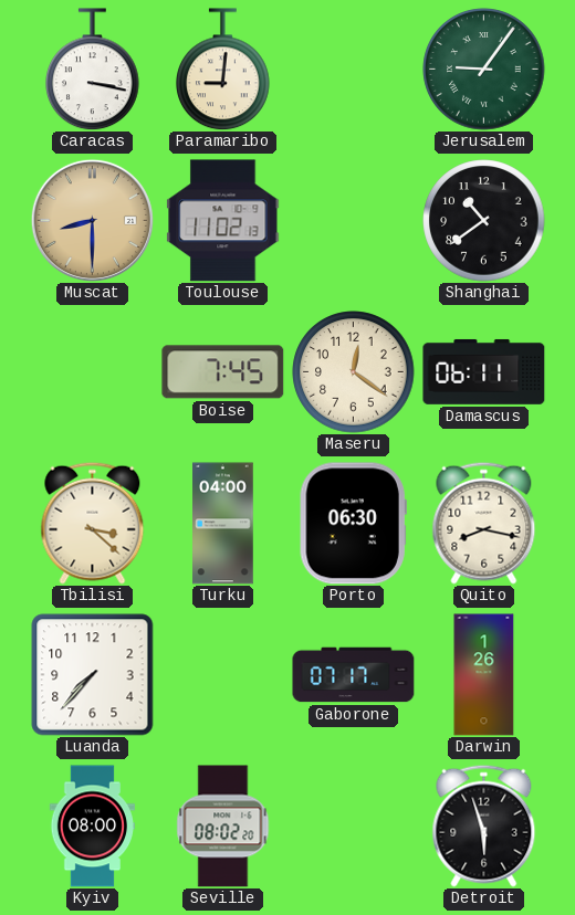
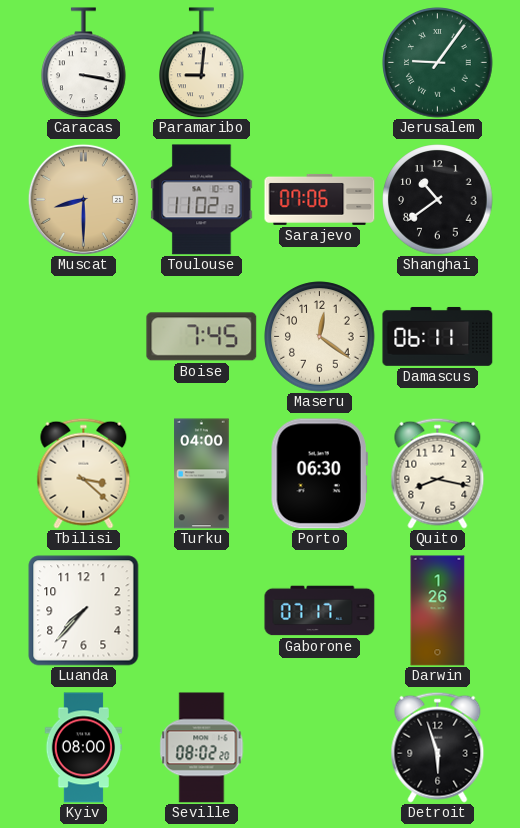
Sarajevo: none -> 07:06
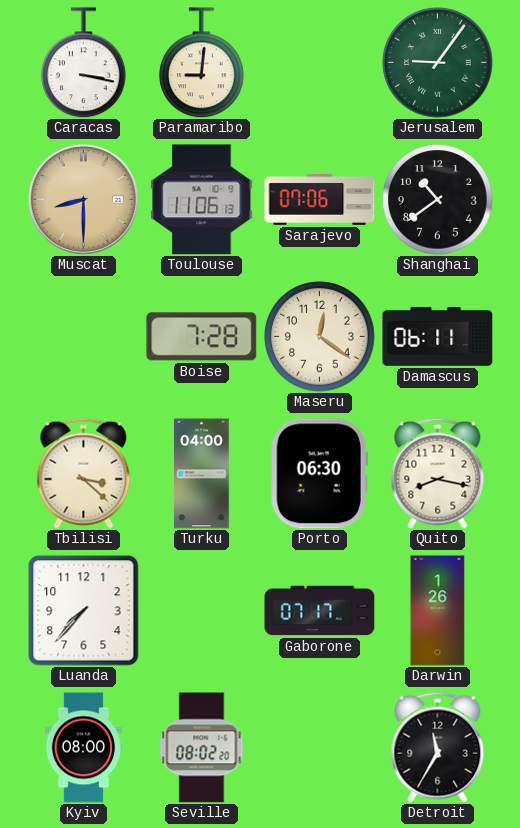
Toulouse: 11:02 -> 11:06
Boise: 7:45 -> 7:28
Detroit: 5:57 -> 11:35
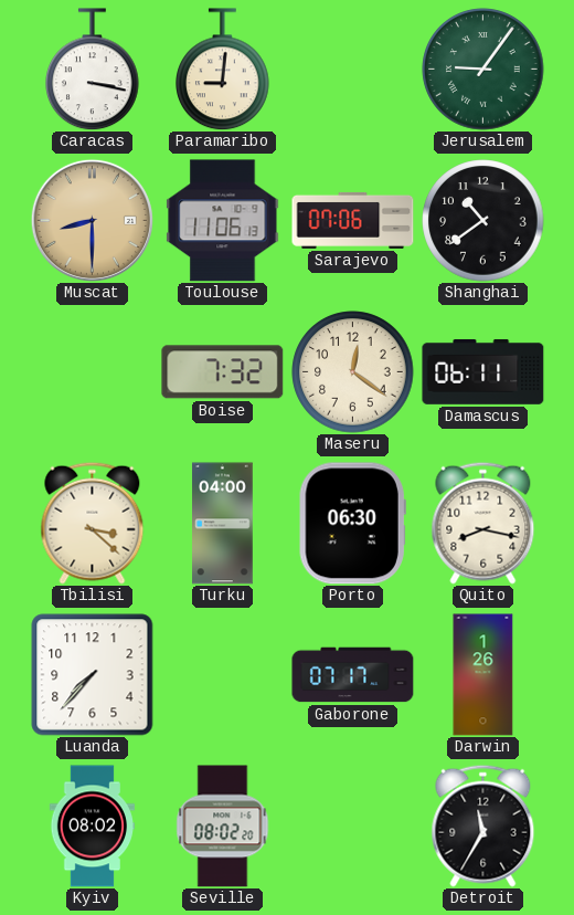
Boise: 7:28 -> 7:32
Kyiv: 08:00 -> 08:02
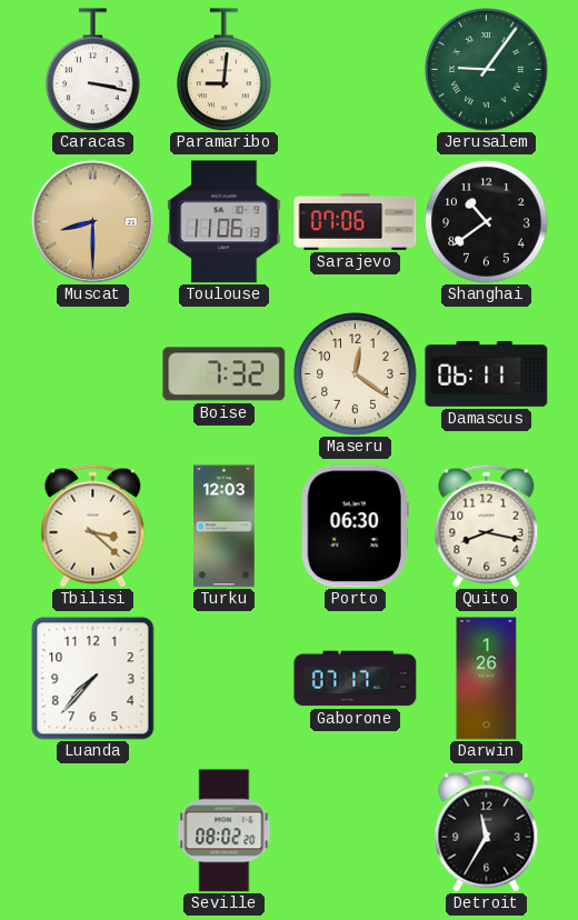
Turku: 04:00 -> 12:03
Kyiv: 08:02 -> none
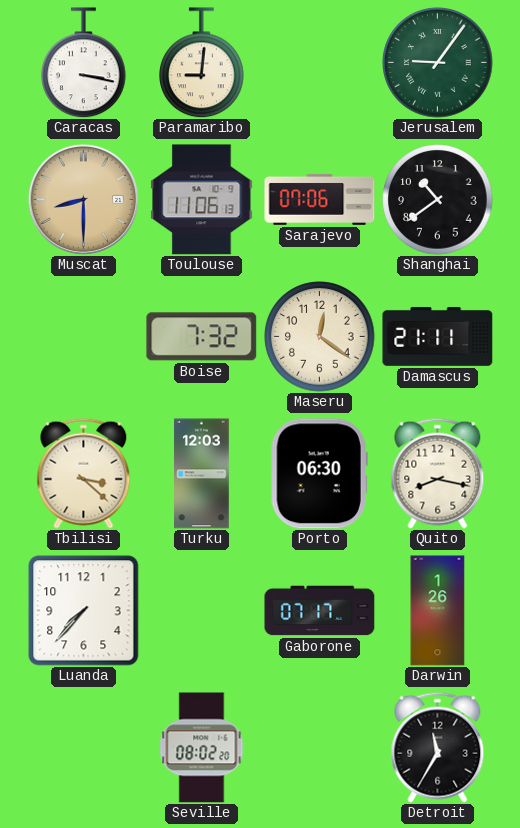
Damascus: 06:11 -> 21:11
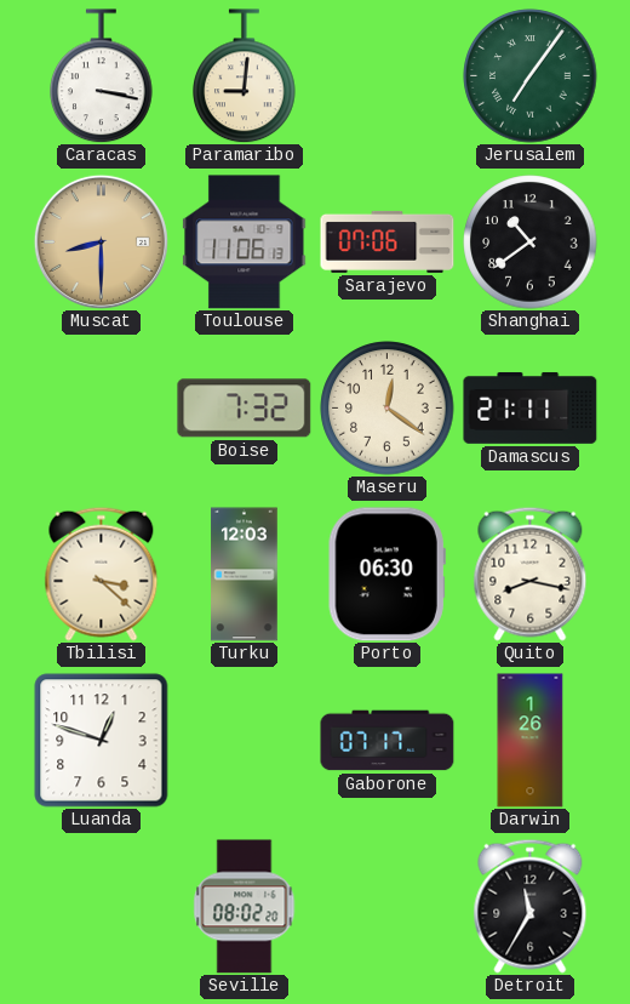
Jerusalem: 9:06 -> 7:06
Luanda: 7:37 -> 12:48
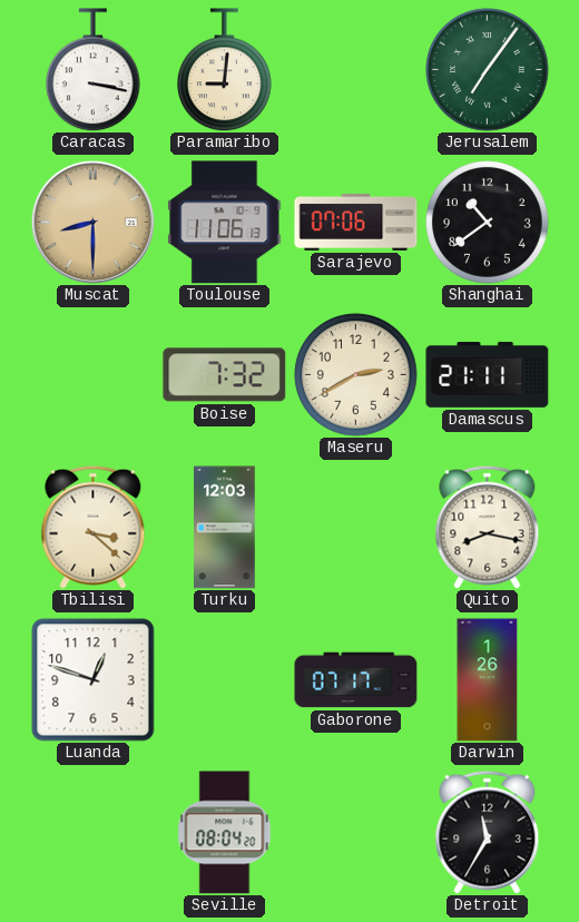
Maseru: 12:21 -> 2:40
Porto: 06:30 -> none
Seville: 08:02 -> 08:04
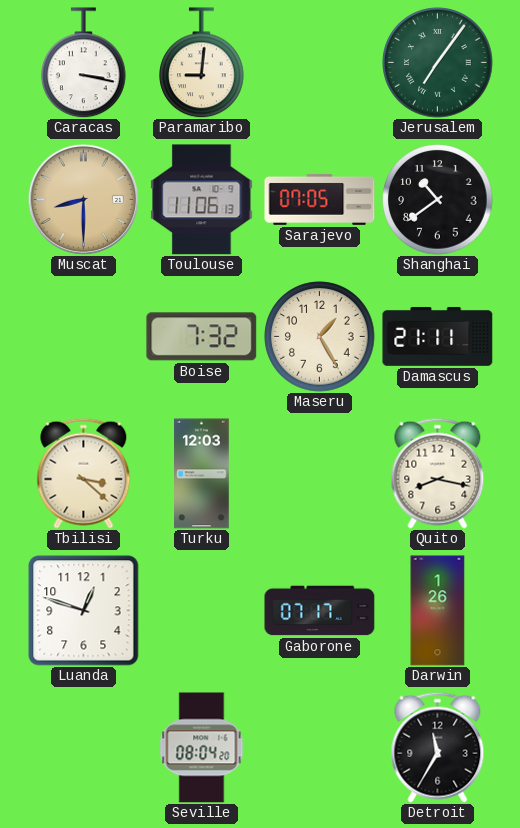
Sarajevo: 07:06 -> 07:05
Maseru: 2:40 -> 1:25
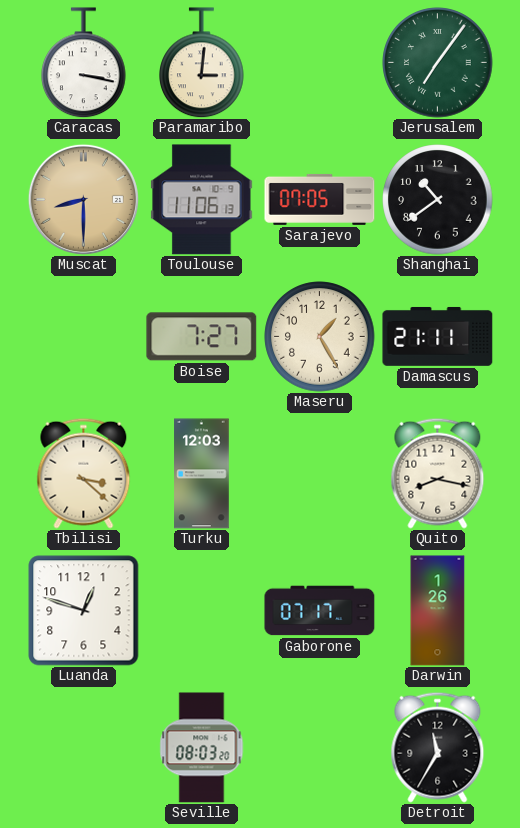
Paramaribo: 9:01 -> 3:01
Boise: 7:32 -> 7:27
Seville: 08:04 -> 08:03
